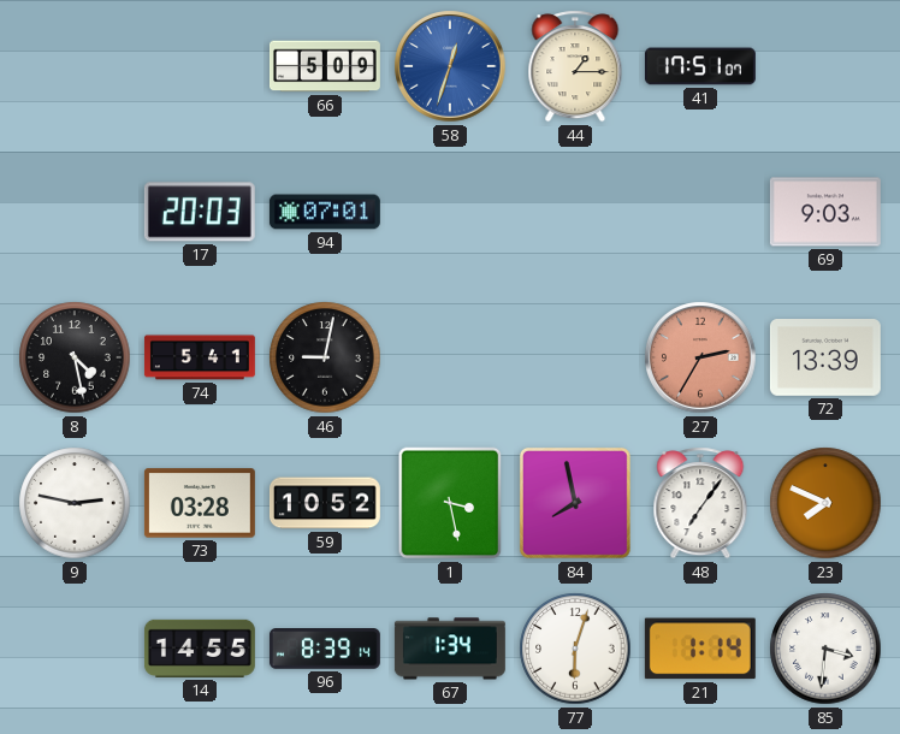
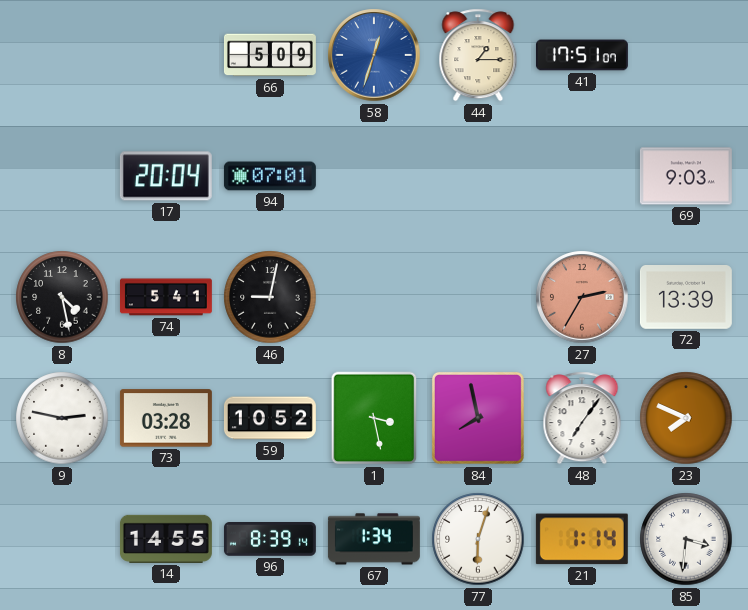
17: 20:03 -> 20:04
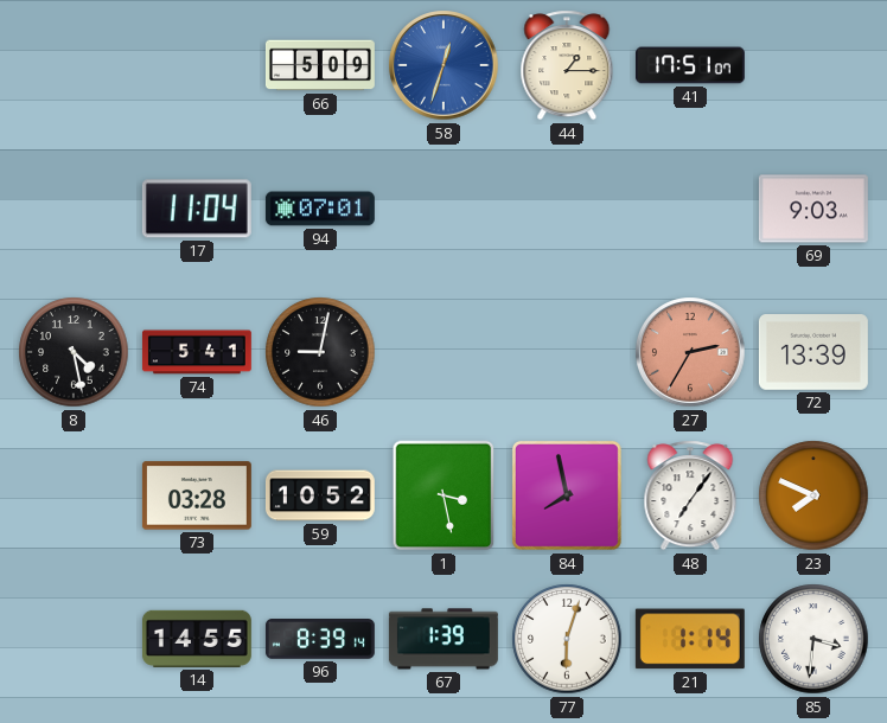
17: 20:04 -> 11:04
9: 2:47 -> none
67: 1:34 -> 1:39
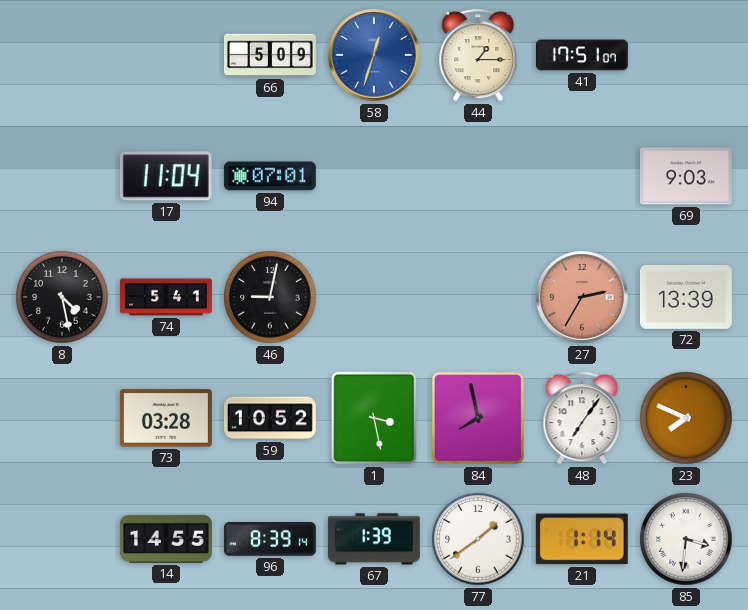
77: 6:03 -> 1:39
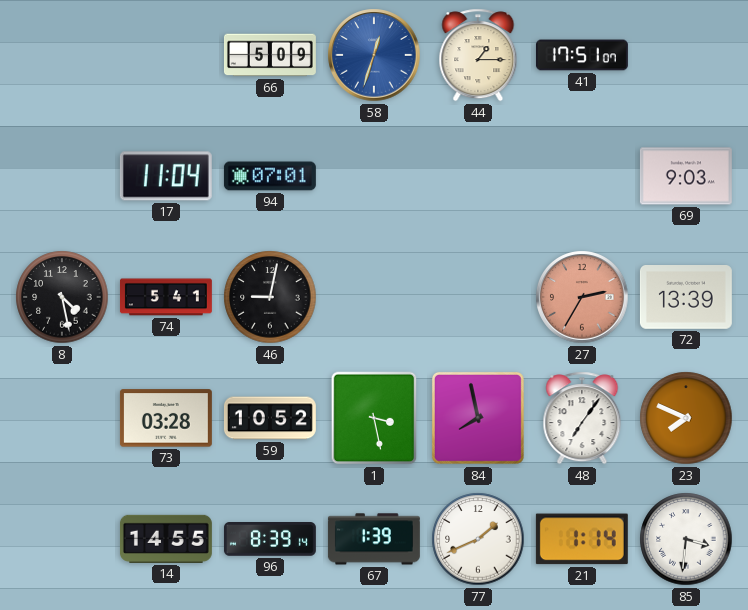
77: 1:39 -> 1:41
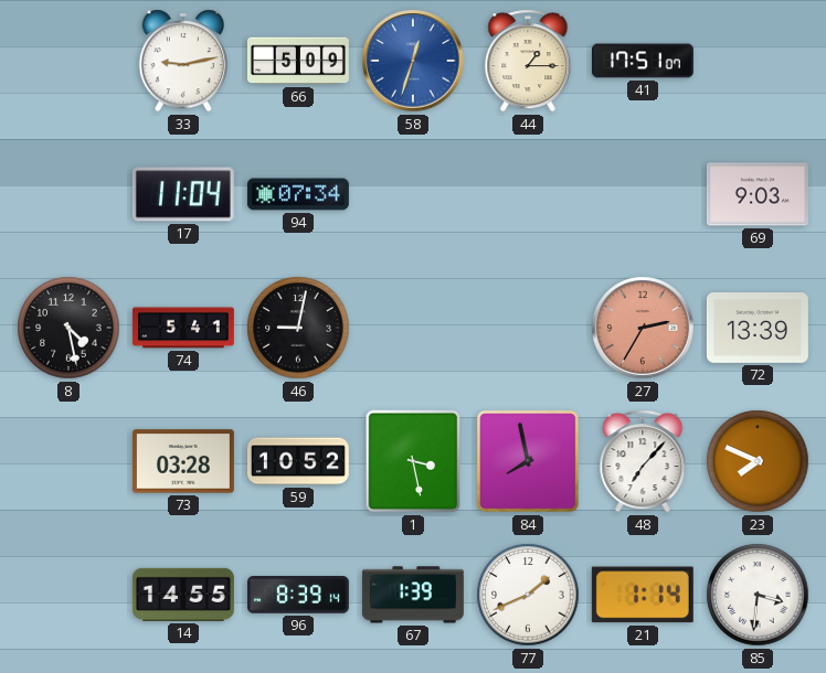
33: none -> 9:13
94: 07:01 -> 07:34
48: 7:06 -> 7:07
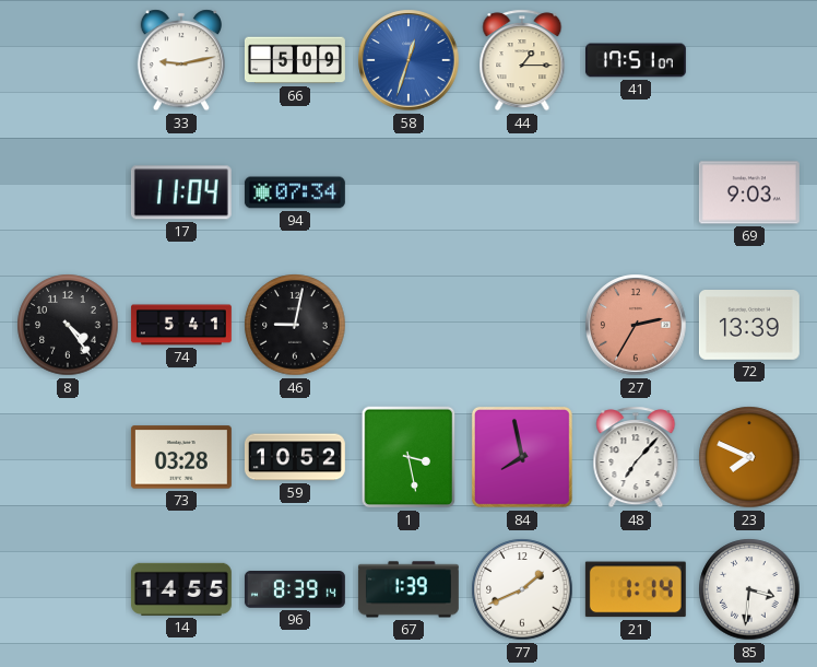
8: 4:28 -> 4:24
